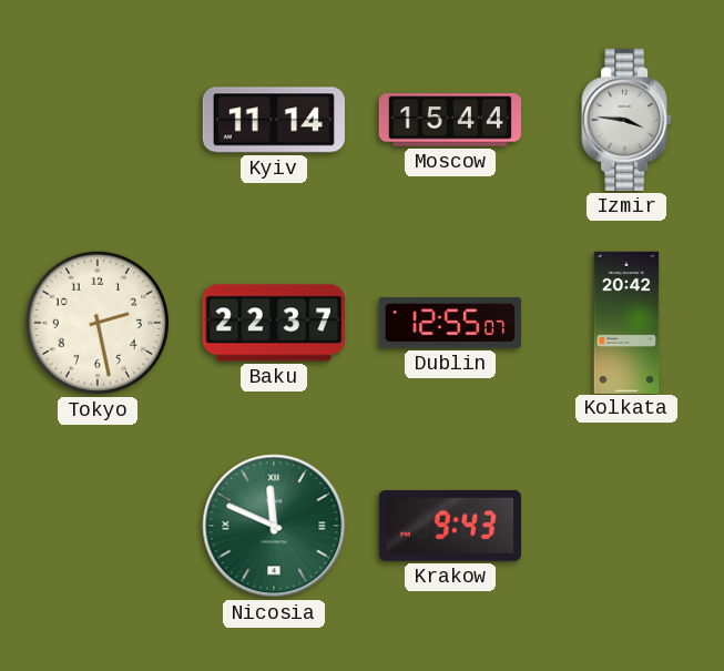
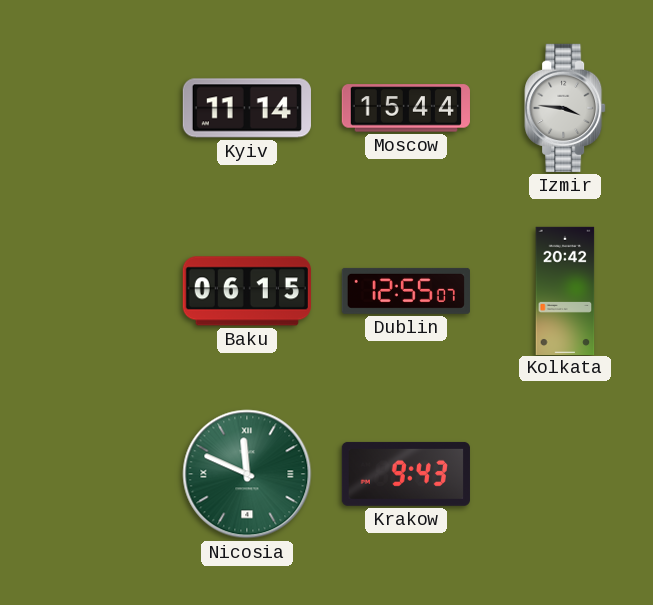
Tokyo: 2:28 -> none
Baku: 22:37 -> 06:15
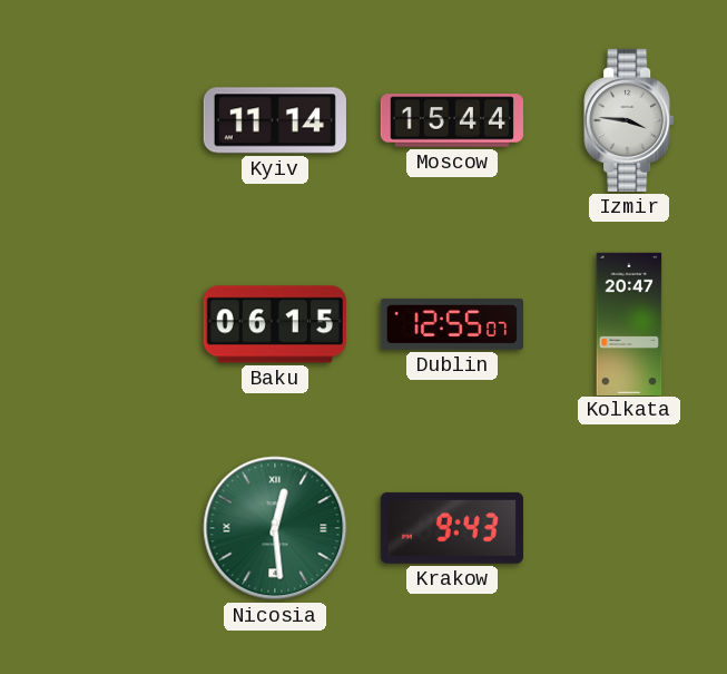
Kolkata: 20:42 -> 20:47
Nicosia: 11:49 -> 12:29
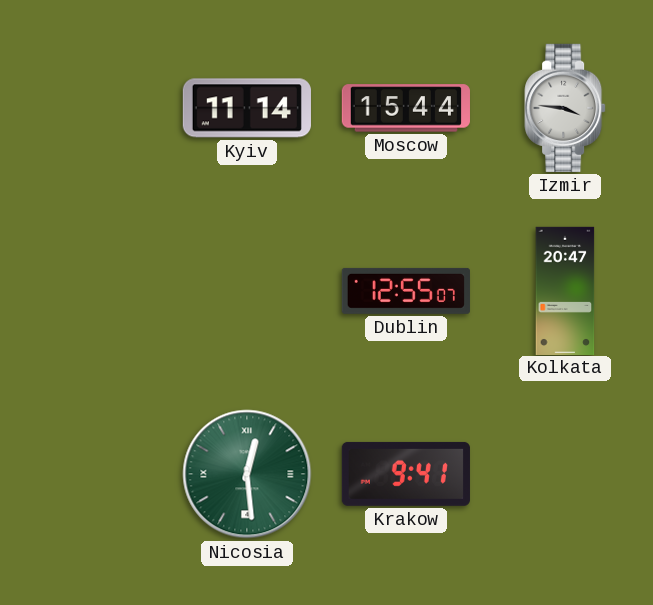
Baku: 06:15 -> none
Krakow: 9:43 -> 9:41
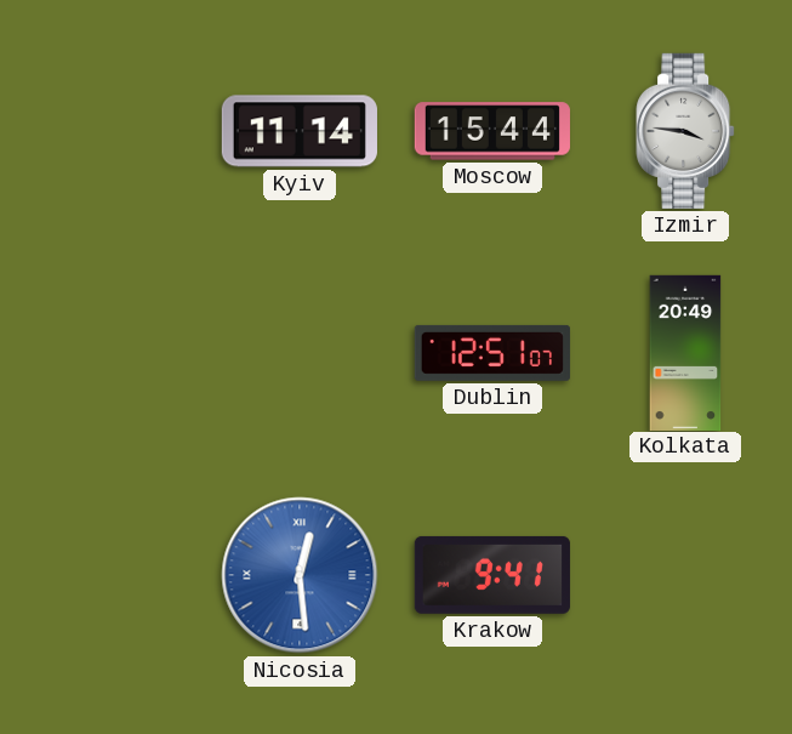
Dublin: 12:55 -> 12:51
Kolkata: 20:47 -> 20:49
Nicosia dial: green -> blue
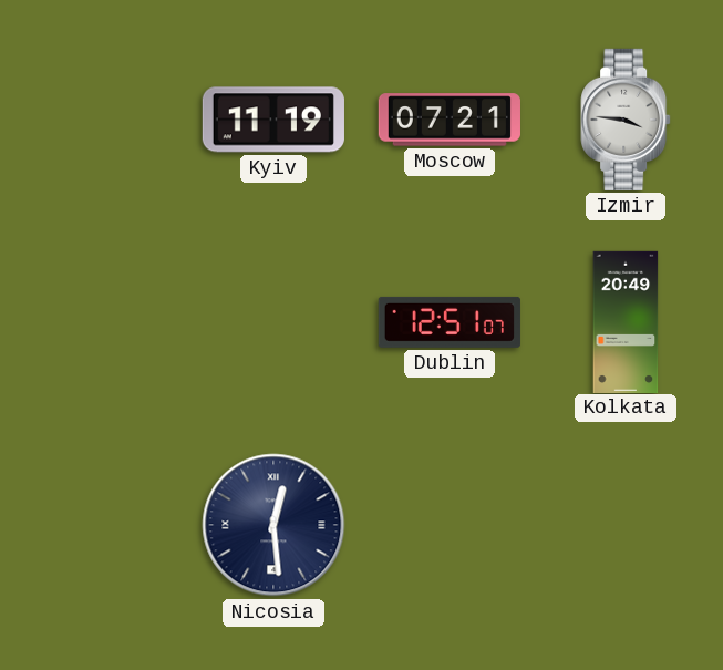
Kyiv: 11:14 -> 11:19
Moscow: 15:44 -> 07:21
Nicosia dial: blue -> navy
Krakow: 9:41 -> none
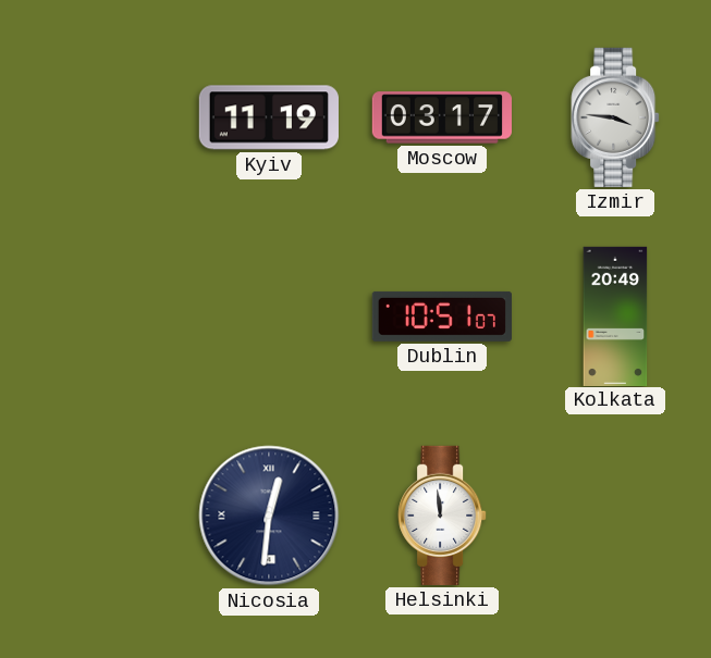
Moscow: 07:21 -> 03:17
Dublin: 12:51 -> 10:51
Nicosia: 12:29 -> 12:31
Helsinki: none -> 11:59
